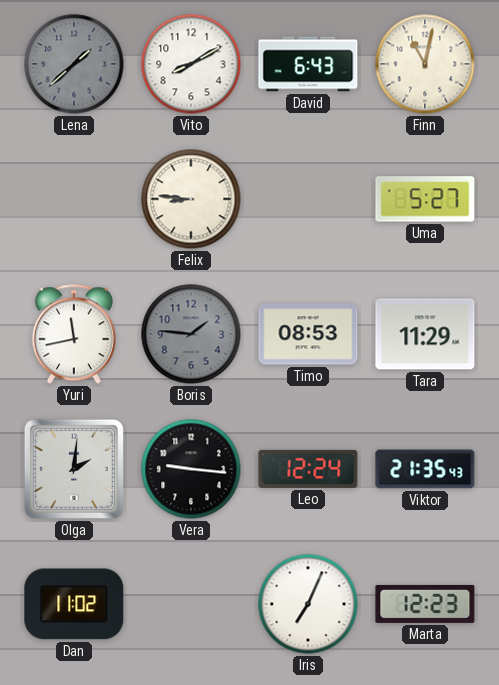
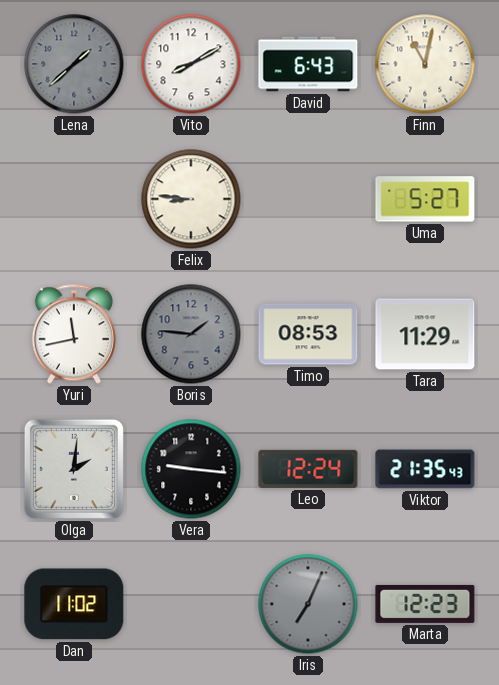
Iris dial: white -> grey
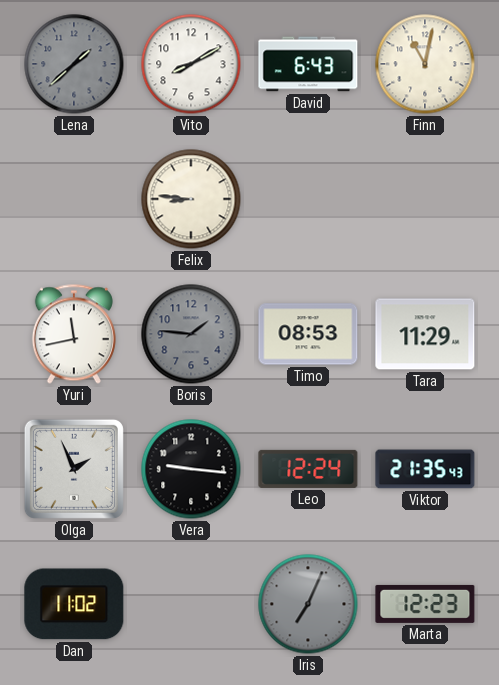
Uma: 5:27 -> none
Olga: 2:01 -> 1:56
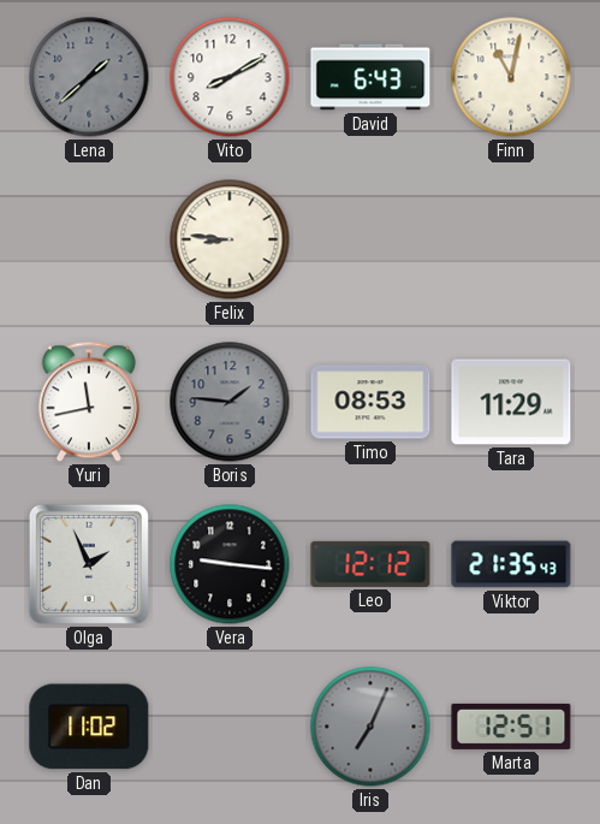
Leo: 12:24 -> 12:12
Marta: 12:23 -> 12:51
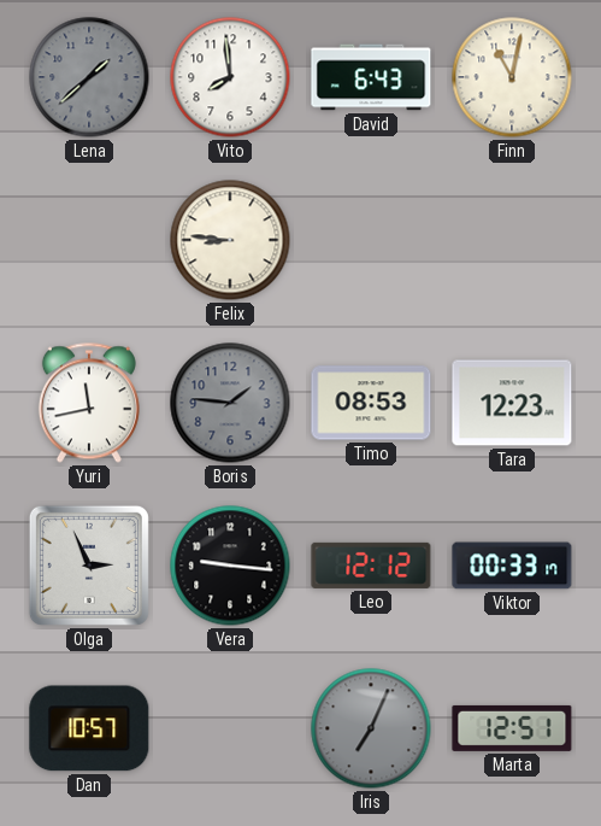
Vito: 8:10 -> 7:59
Tara: 11:29 -> 12:23
Olga: 1:56 -> 2:56
Viktor: 21:35 -> 00:33
Dan: 11:02 -> 10:57
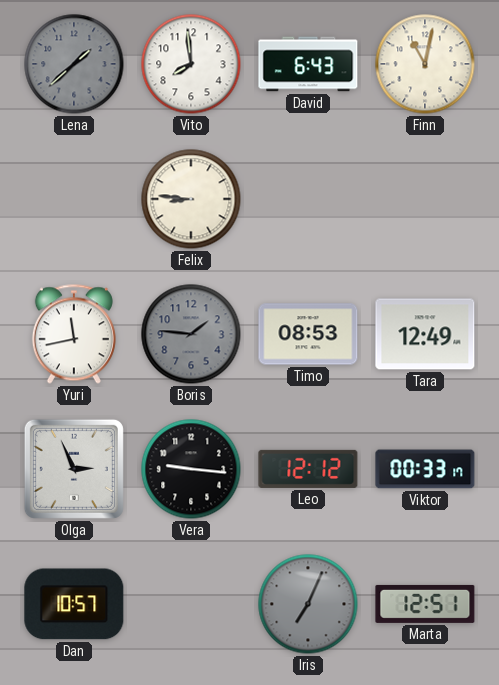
Tara: 12:23 -> 12:49
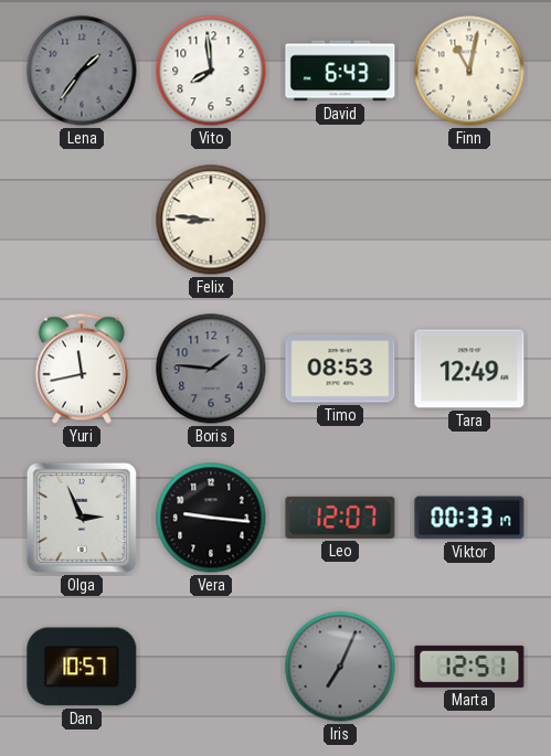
Lena: 1:38 -> 1:36
Leo: 12:12 -> 12:07
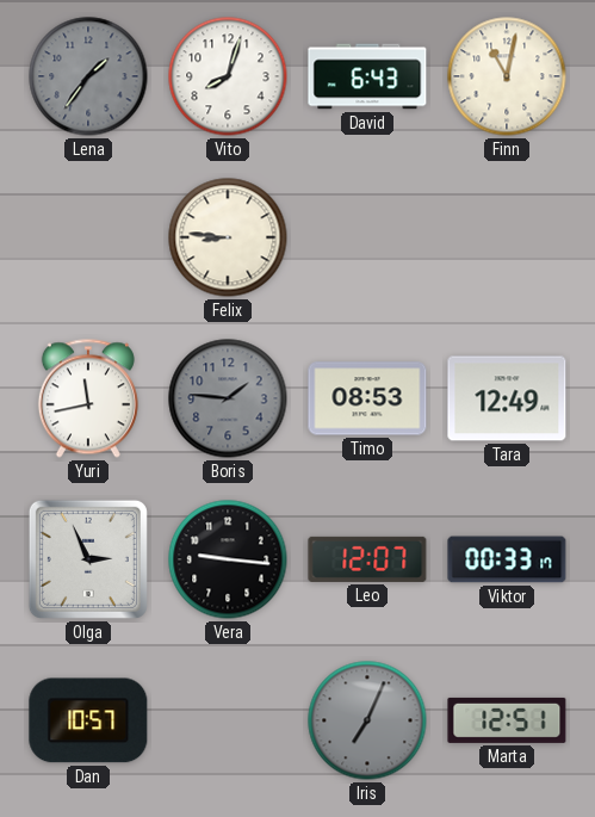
Vito: 7:59 -> 8:03
